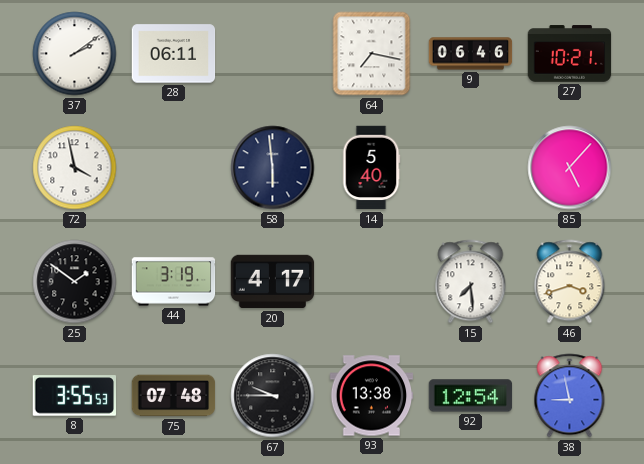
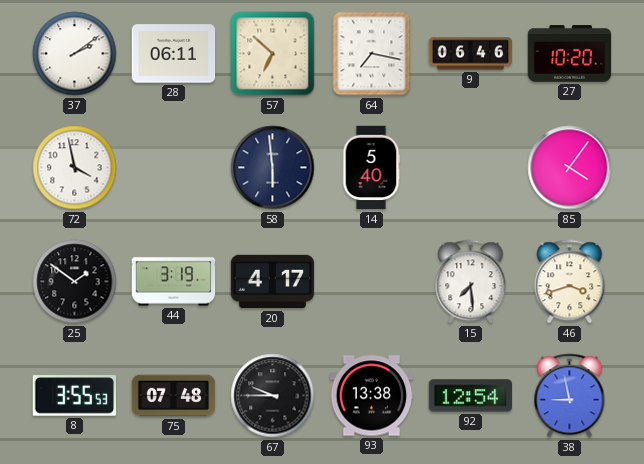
57: none -> 6:52
27: 10:21 -> 10:20
85: 5:07 -> 4:06
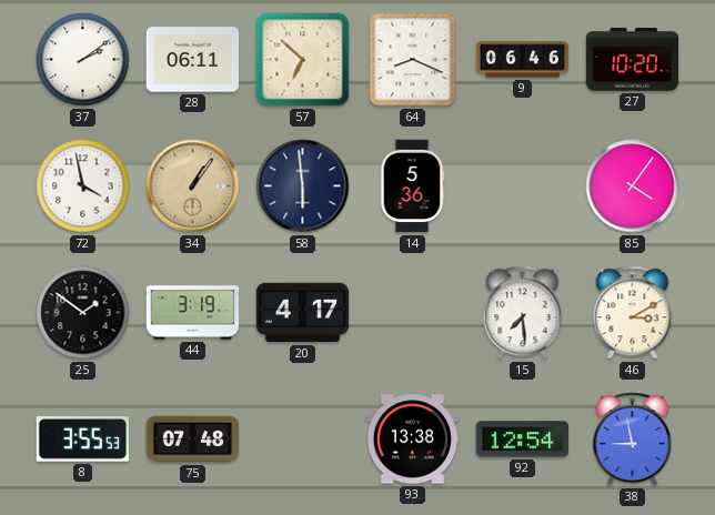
64: 7:17 -> 8:19
34: none -> 1:06
14: 5:40 -> 5:36
46: 3:42 -> 3:10
67: 9:45 -> none
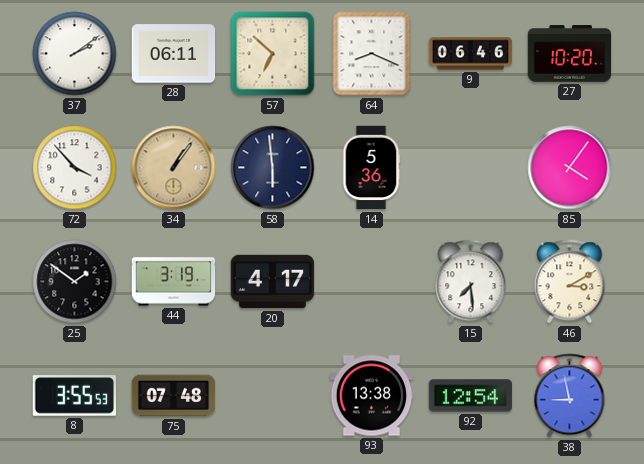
72: 3:58 -> 3:53
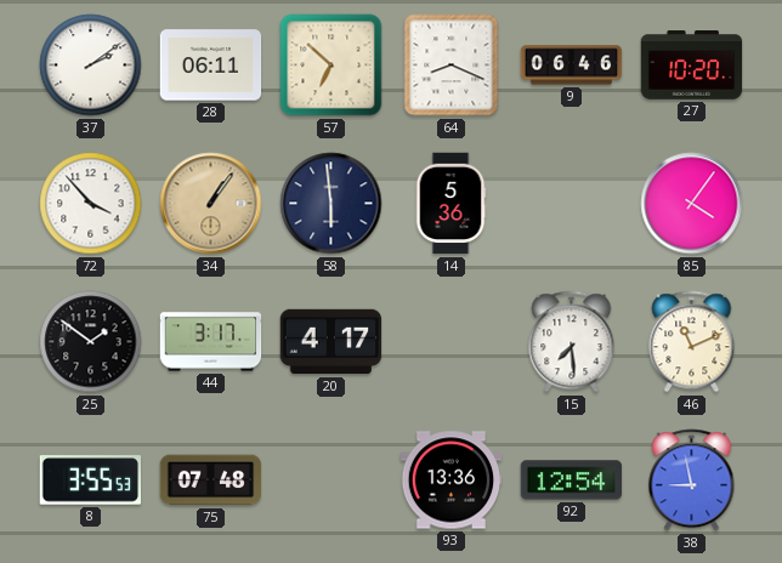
44: 3:19 -> 3:17
46: 3:10 -> 11:11
93: 13:38 -> 13:36
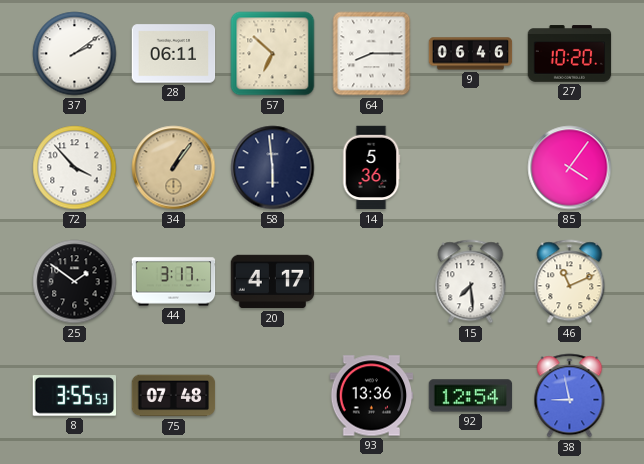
64: 8:19 -> 8:15
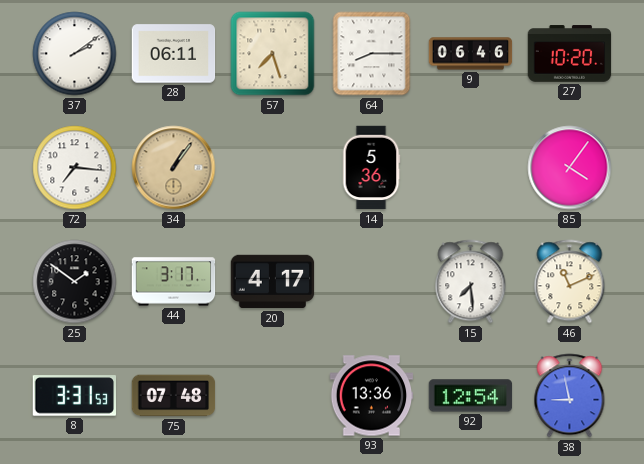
57: 6:52 -> 7:27
72: 3:53 -> 7:16
58: 5:59 -> none
8: 3:55 -> 3:31
